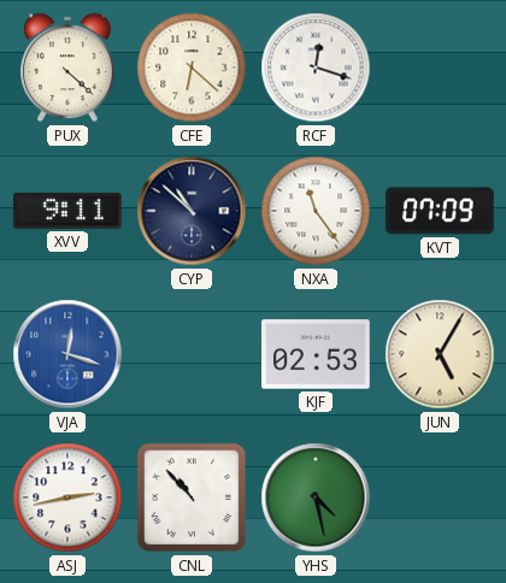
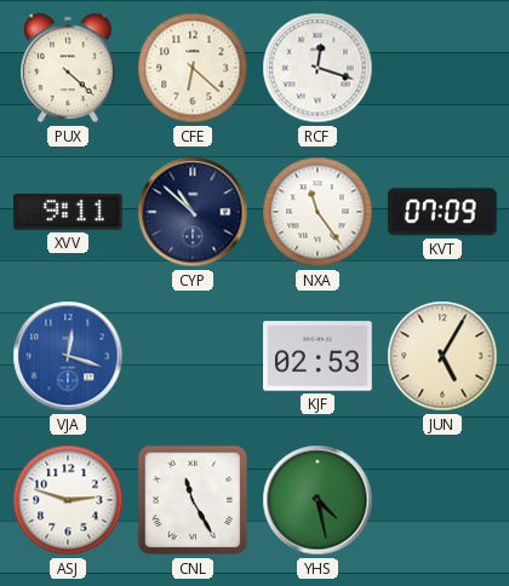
ASJ: 2:43 -> 2:48
CNL: 10:53 -> 11:25
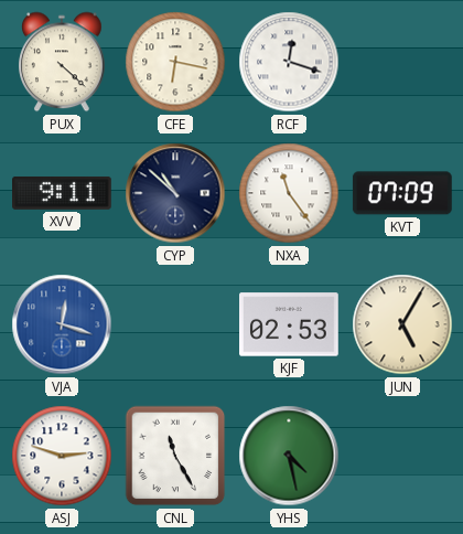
CFE: 6:22 -> 6:17
